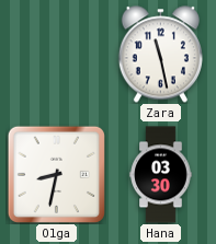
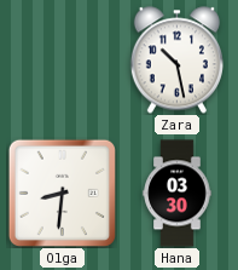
Zara: 11:28 -> 10:28
Olga: 8:32 -> 8:31
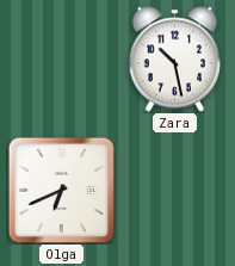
Olga: 8:31 -> 6:41
Hana: 03:30 -> none
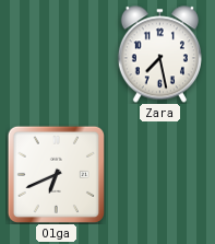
Zara: 10:28 -> 7:28
